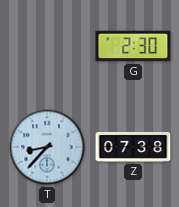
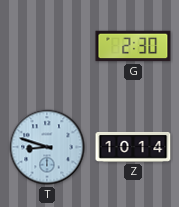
T: 8:37 -> 8:48
Z: 07:38 -> 10:14
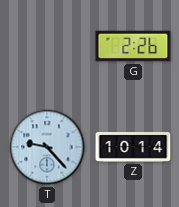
G: 2:30 -> 2:26
T: 8:48 -> 9:23
